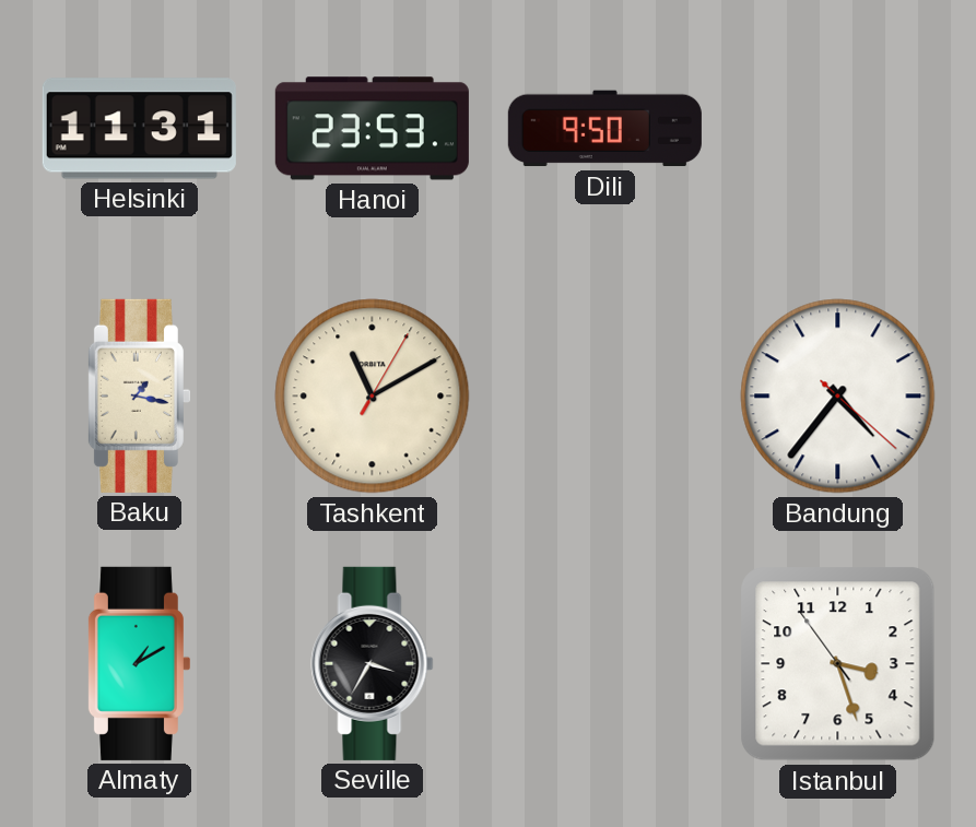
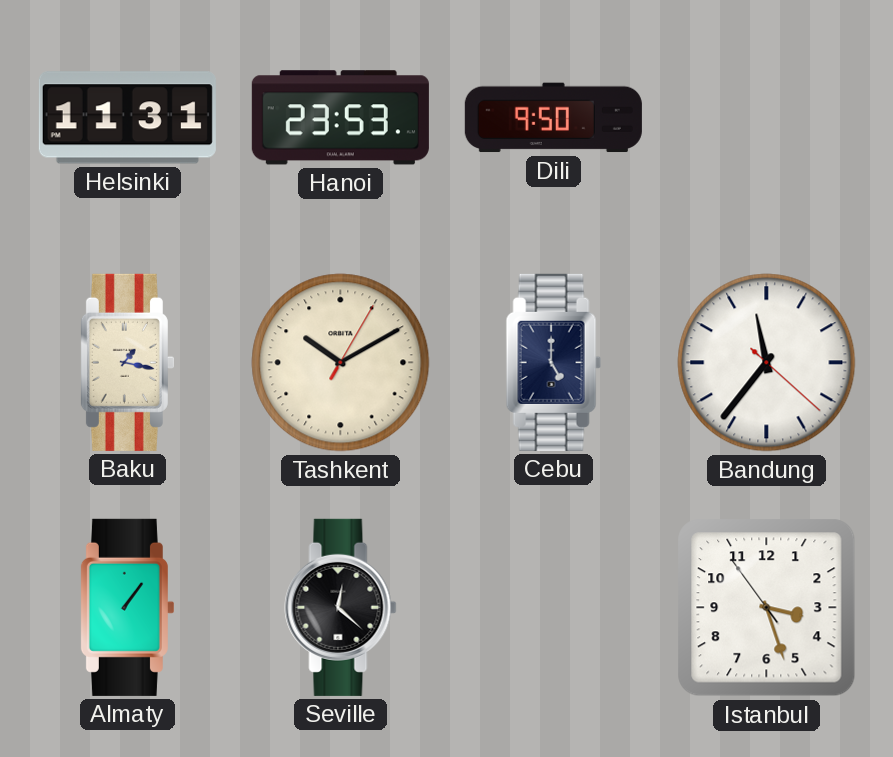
Tashkent: 11:10 -> 10:10
Cebu: none -> 5:00
Bandung: 4:36 -> 11:36
Almaty: 1:10 -> 1:06
Seville: 3:35 -> 12:22
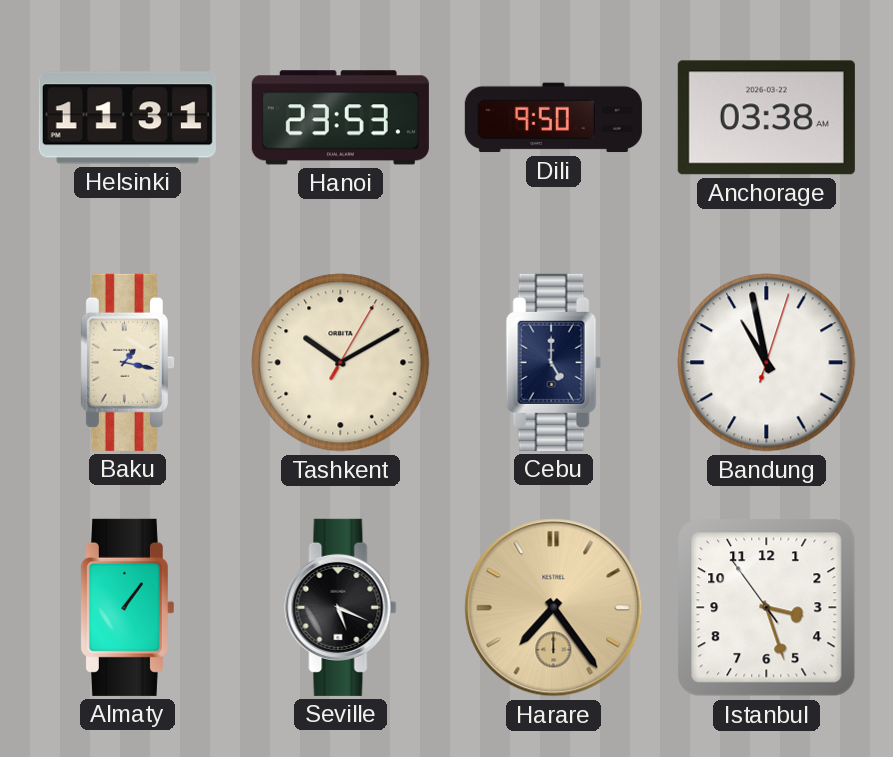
Anchorage: none -> 03:38
Bandung: 11:36 -> 10:58
Seville: 12:22 -> 5:19
Harare: none -> 7:24
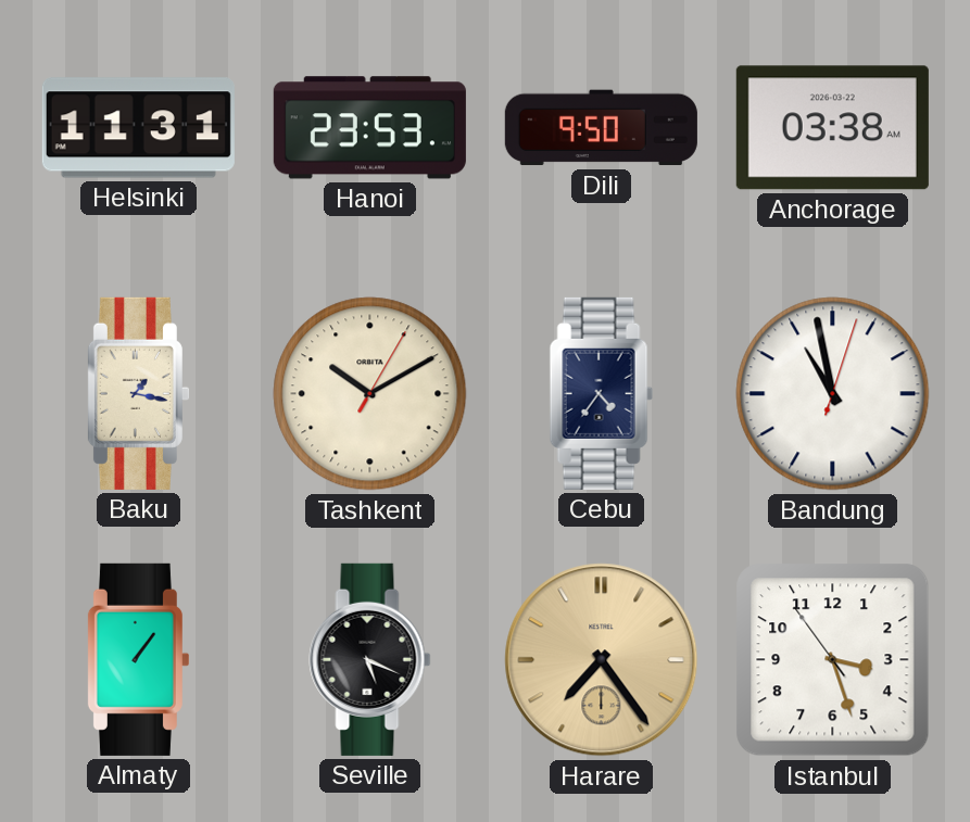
Cebu: 5:00 -> 4:36
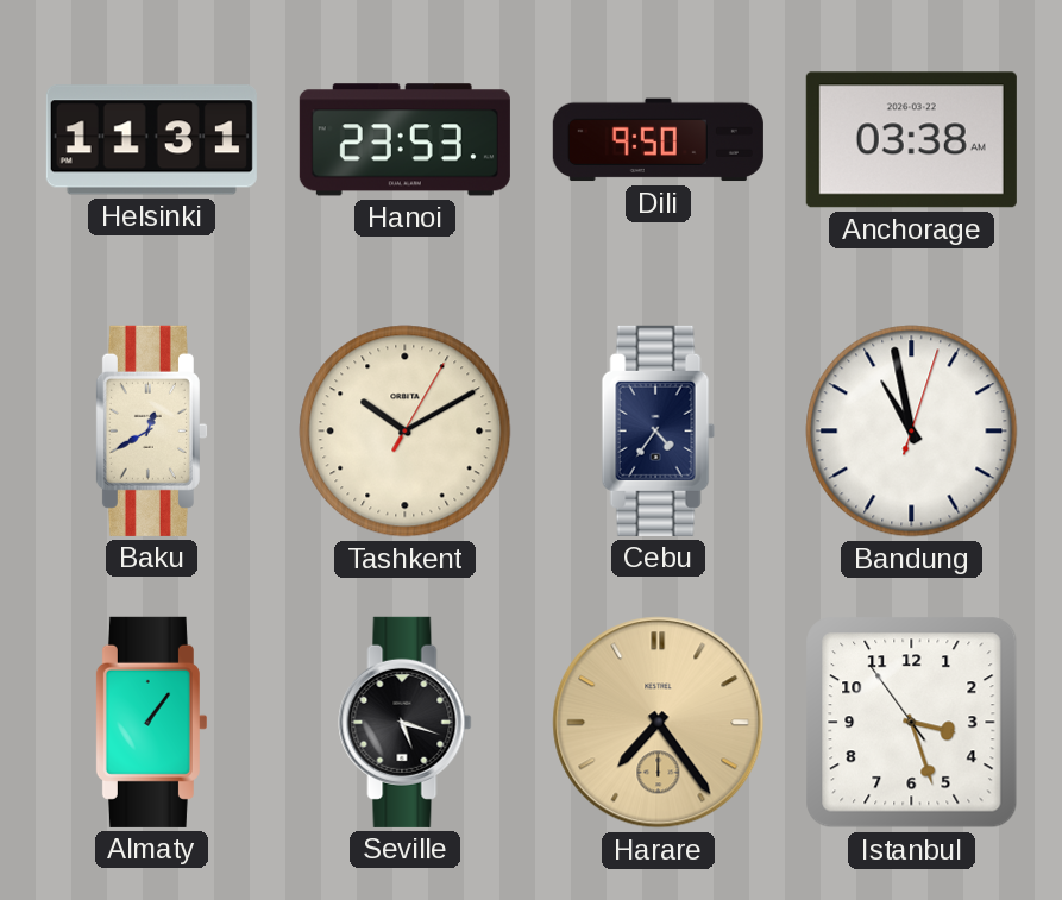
Baku: 1:17 -> 12:40
Seville: 5:19 -> 5:18
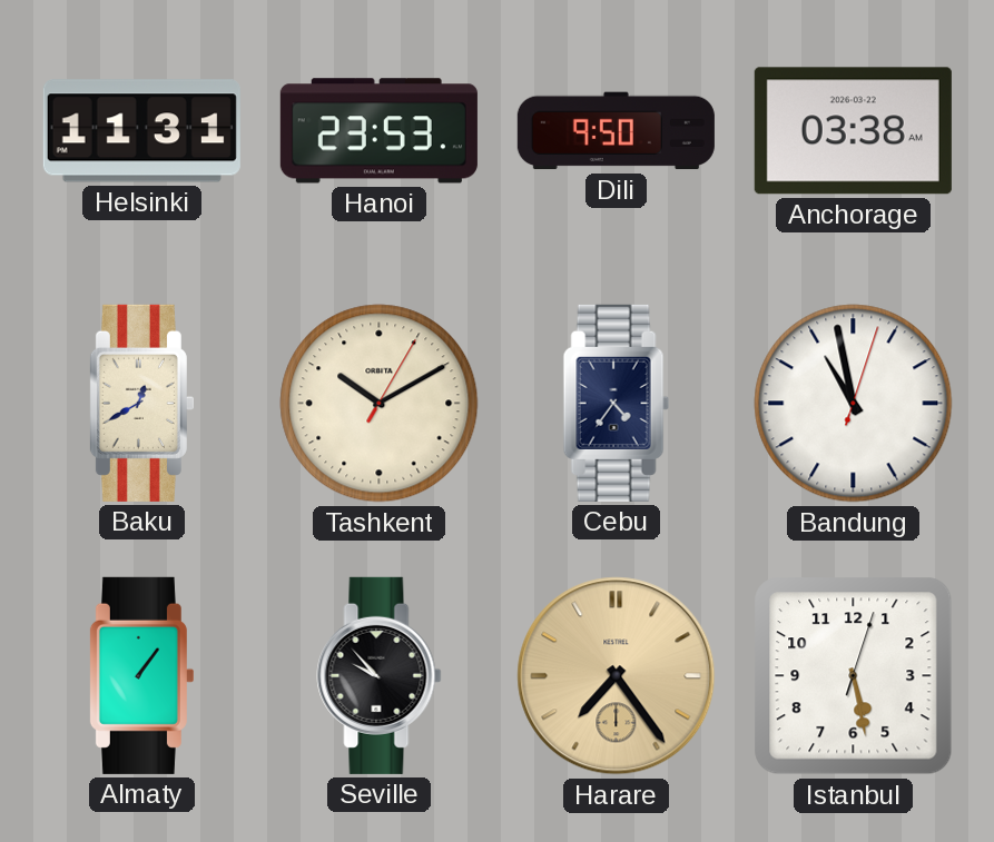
Seville: 5:18 -> 9:53
Istanbul: 3:26 -> 5:28
